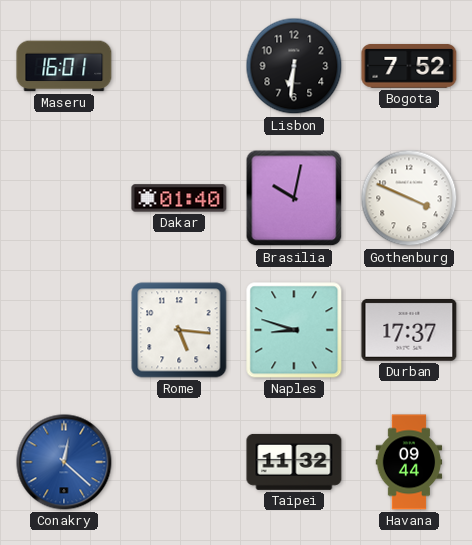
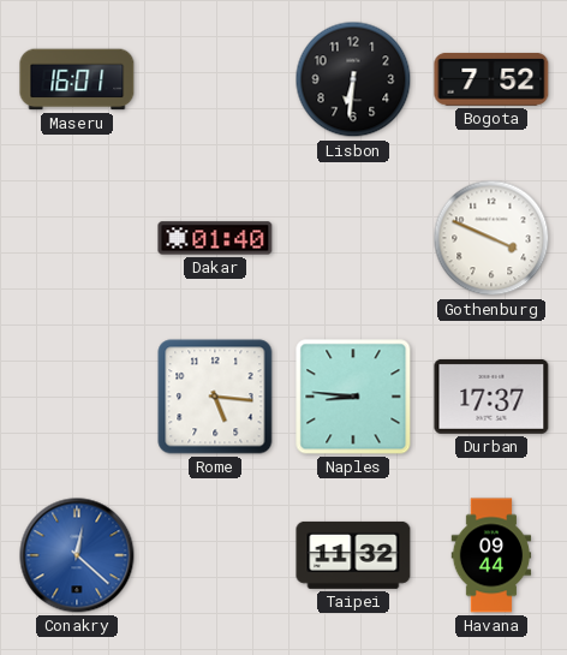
Brasilia: 10:02 -> none
Naples: 8:48 -> 8:46
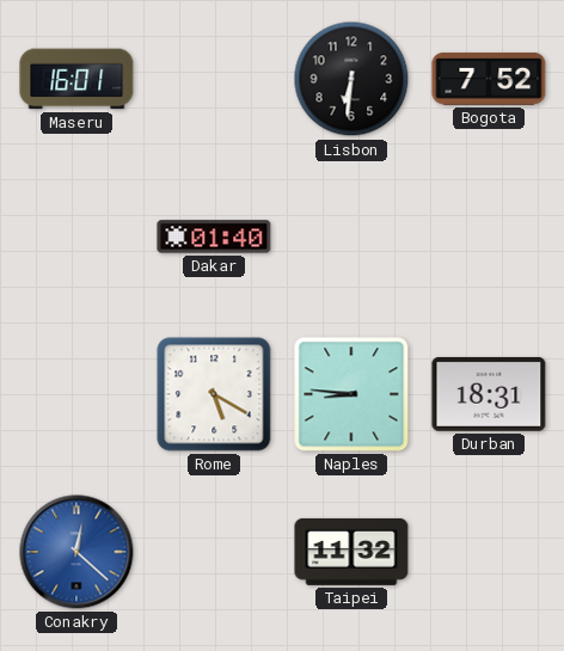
Gothenburg: 3:49 -> none
Rome: 5:16 -> 5:20
Durban: 17:37 -> 18:31
Havana: 09:44 -> none
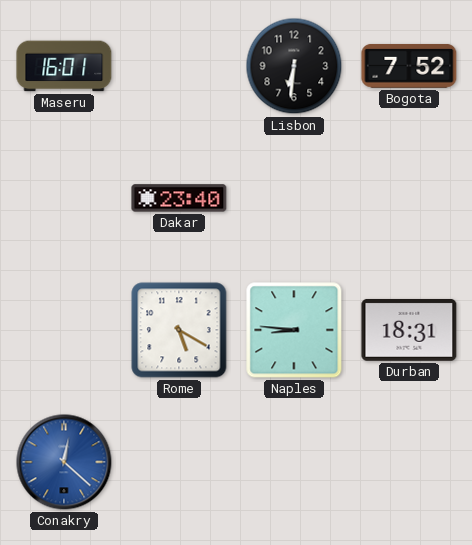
Dakar: 01:40 -> 23:40
Taipei: 11:32 -> none
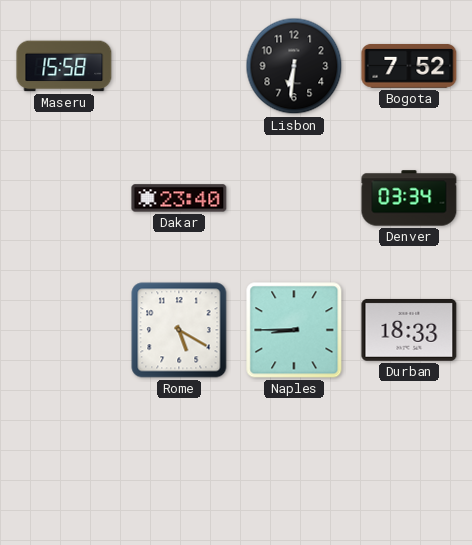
Maseru: 16:01 -> 15:58
Denver: none -> 03:34
Naples: 8:46 -> 8:45
Durban: 18:31 -> 18:33
Conakry: 12:22 -> none
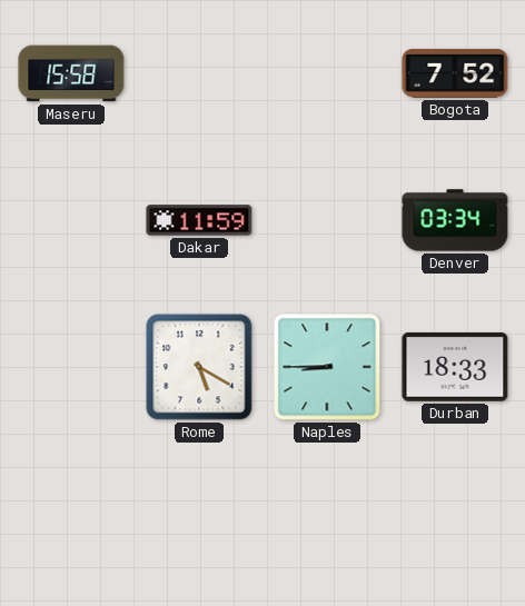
Lisbon: 6:31 -> none
Dakar: 23:40 -> 11:59
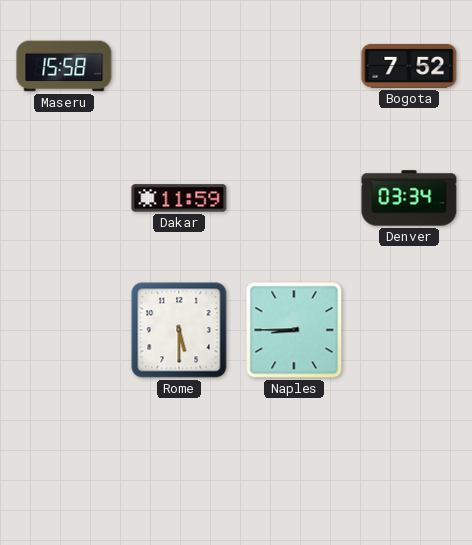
Rome: 5:20 -> 5:30
Durban: 18:33 -> none
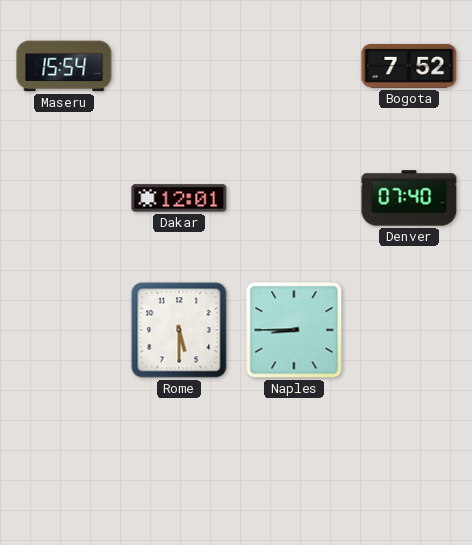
Maseru: 15:58 -> 15:54
Dakar: 11:59 -> 12:01
Denver: 03:34 -> 07:40
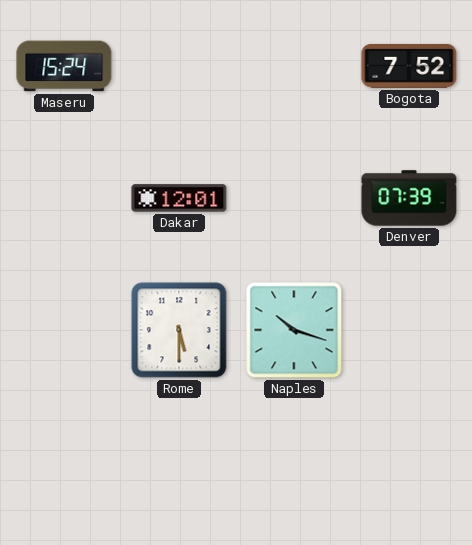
Maseru: 15:54 -> 15:24
Denver: 07:40 -> 07:39
Naples: 8:45 -> 10:18
